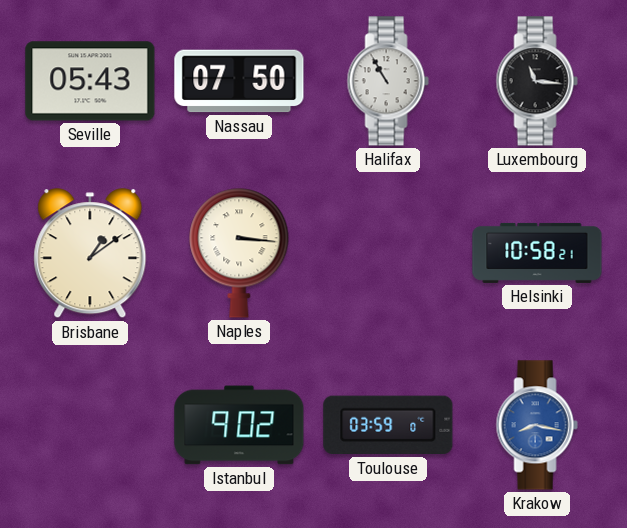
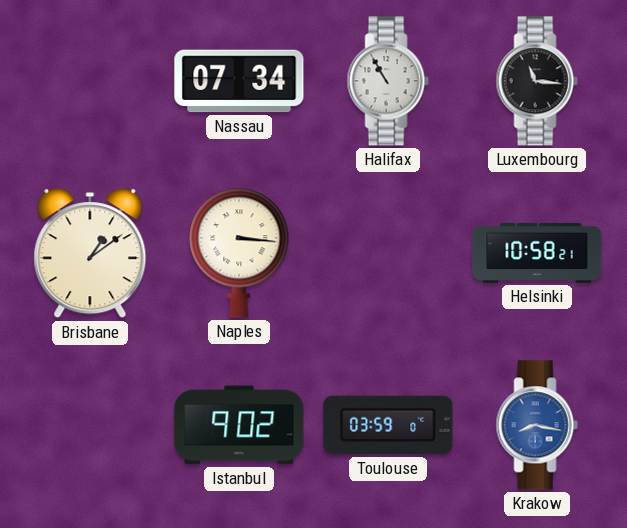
Seville: 05:43 -> none
Nassau: 07:50 -> 07:34
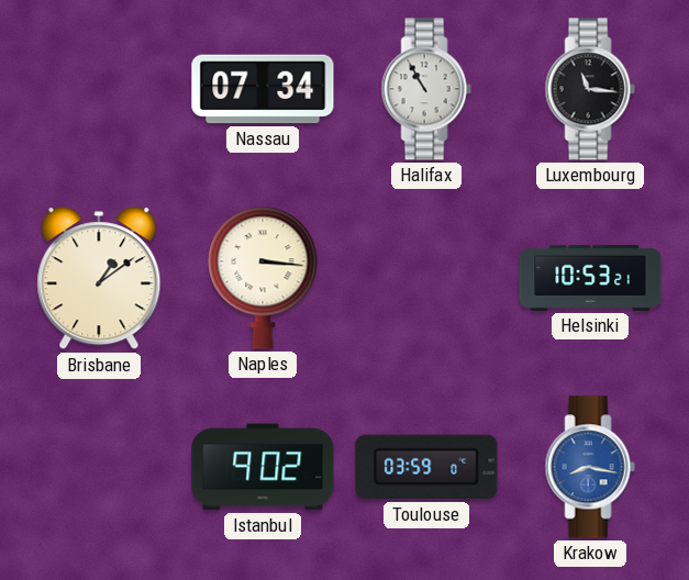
Helsinki: 10:58 -> 10:53
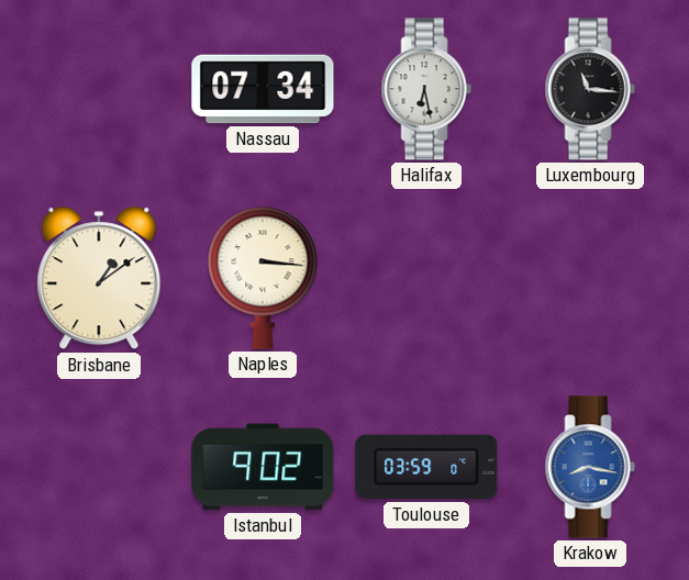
Halifax: 10:55 -> 6:28
Helsinki: 10:53 -> none
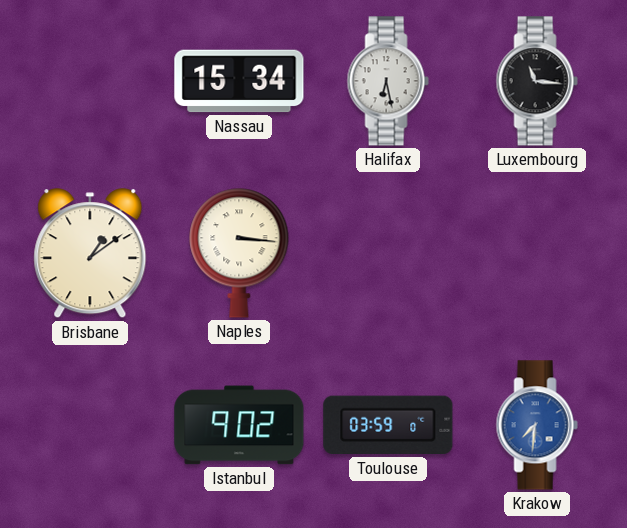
Nassau: 07:34 -> 15:34
Krakow: 8:17 -> 7:31
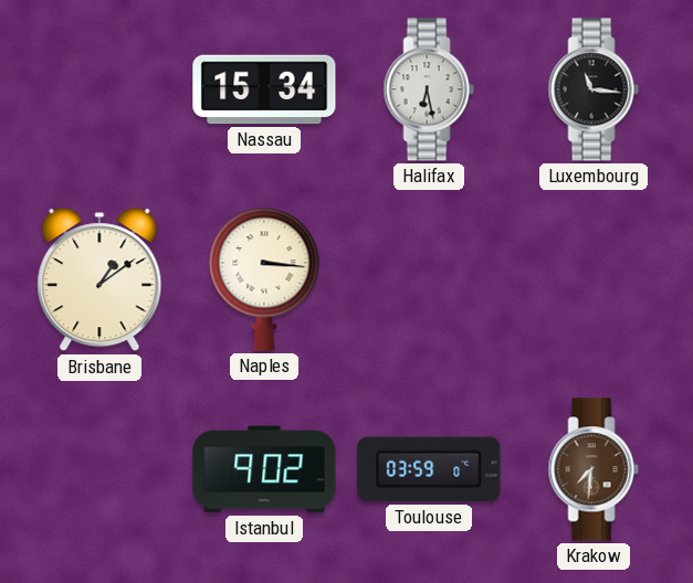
Krakow dial: blue -> brown
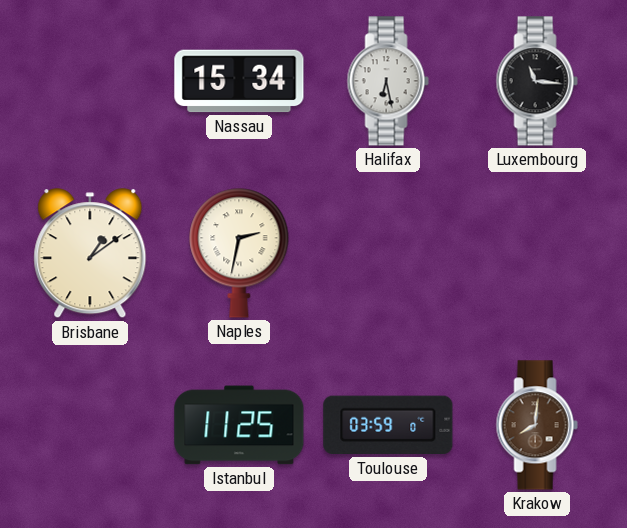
Naples: 3:16 -> 2:32
Istanbul: 9:02 -> 11:25
Krakow: 7:31 -> 8:01
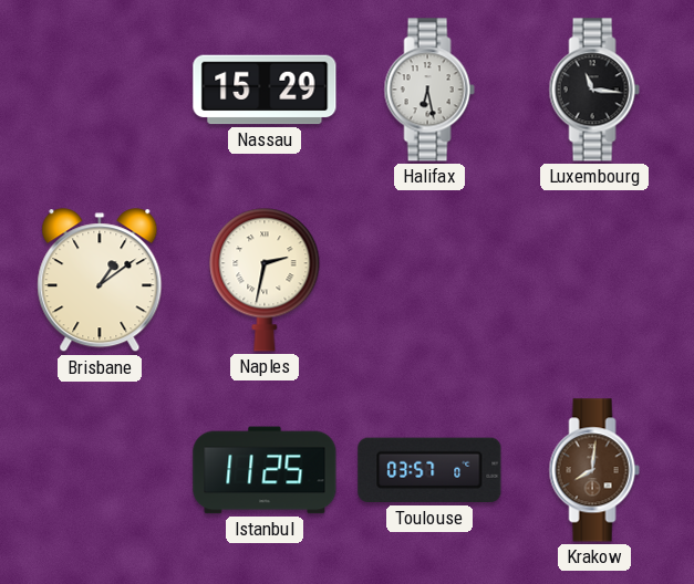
Nassau: 15:34 -> 15:29
Toulouse: 03:59 -> 03:57
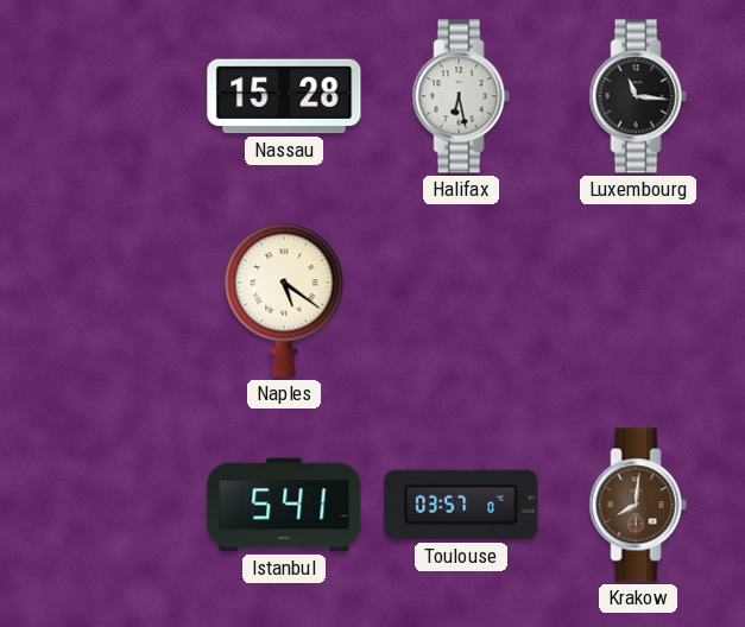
Nassau: 15:29 -> 15:28
Brisbane: 1:09 -> none
Naples: 2:32 -> 5:21
Istanbul: 11:25 -> 5:41
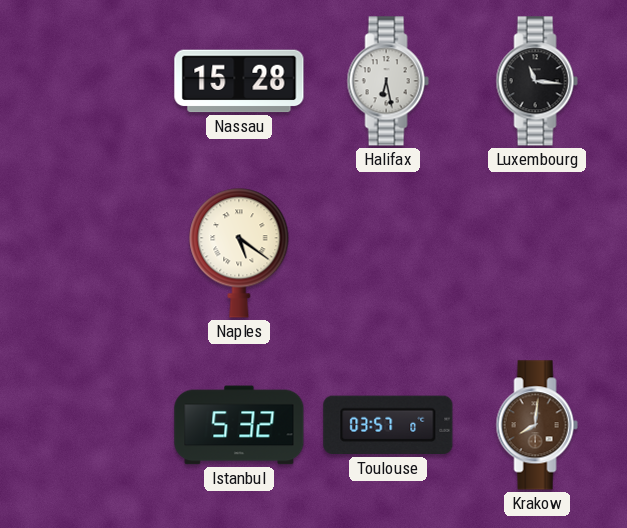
Istanbul: 5:41 -> 5:32
